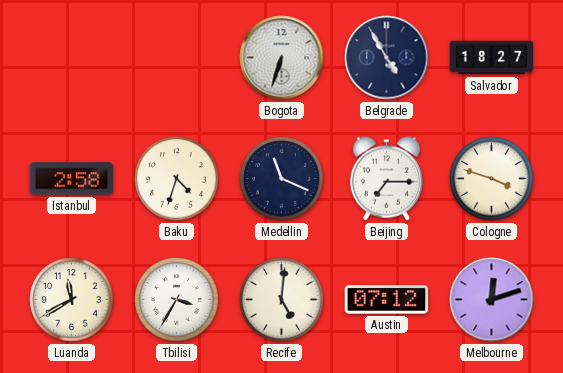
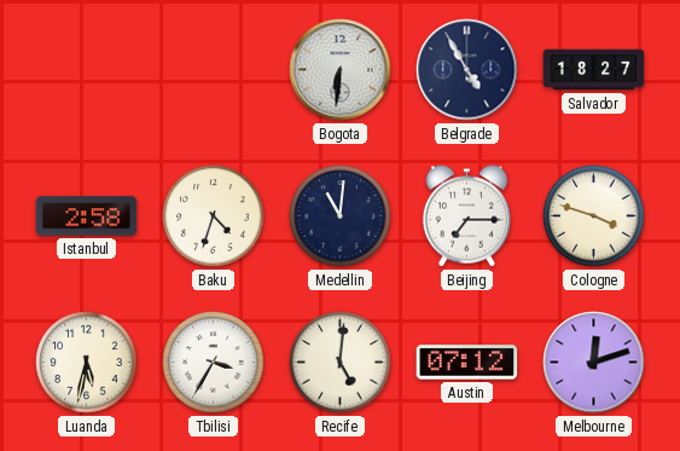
Bogota: 6:33 -> 6:31
Medellin: 11:19 -> 11:01
Luanda: 11:40 -> 5:32
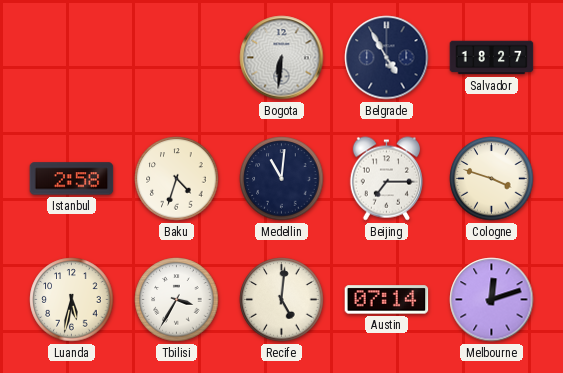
Austin: 07:12 -> 07:14
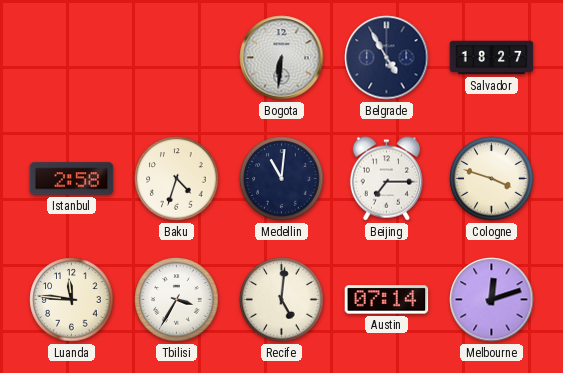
Luanda: 5:32 -> 11:46
